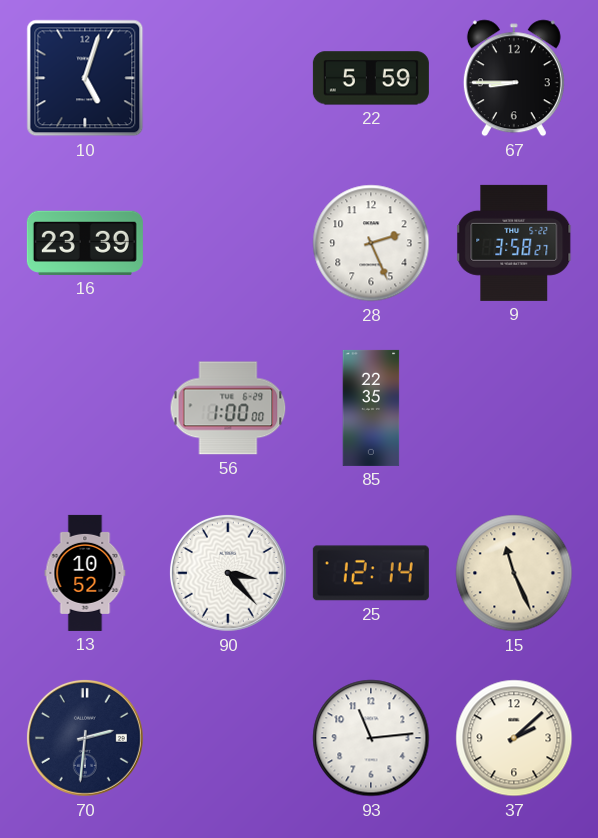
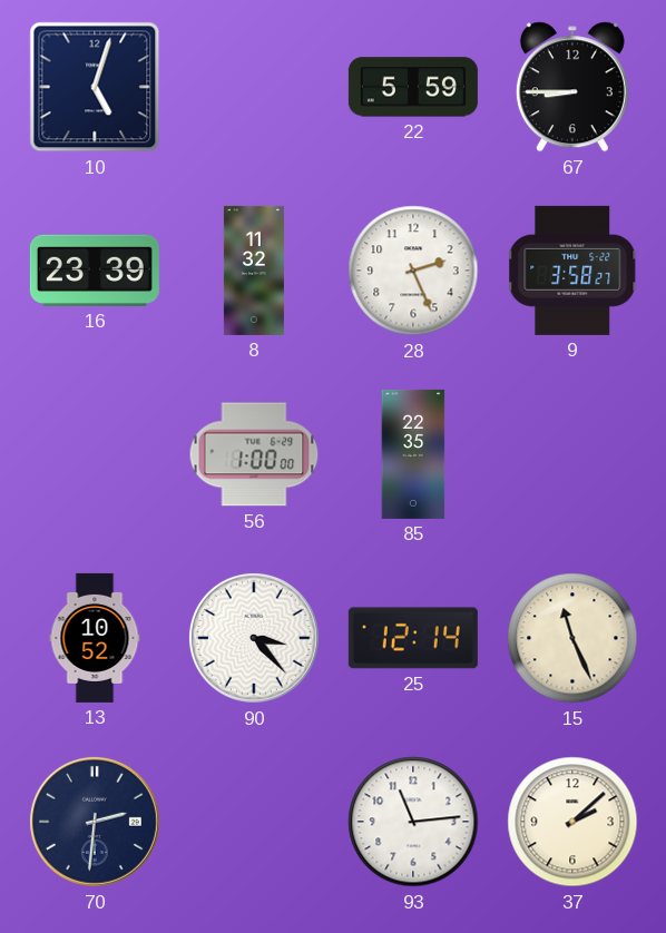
8: none -> 11:32
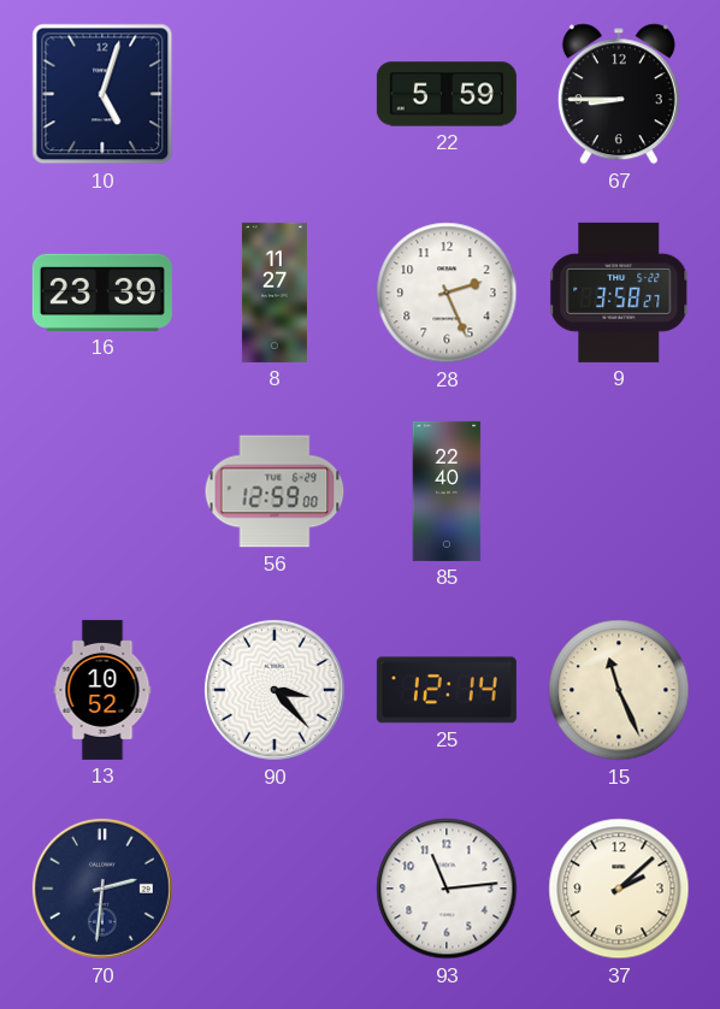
8: 11:32 -> 11:27
56: 1:00 -> 12:59
85: 22:35 -> 22:40
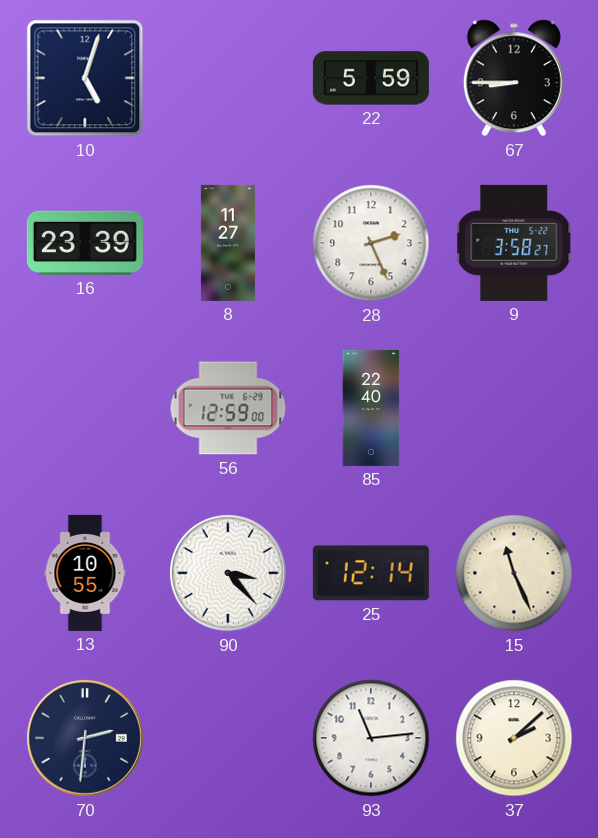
13: 10:52 -> 10:55
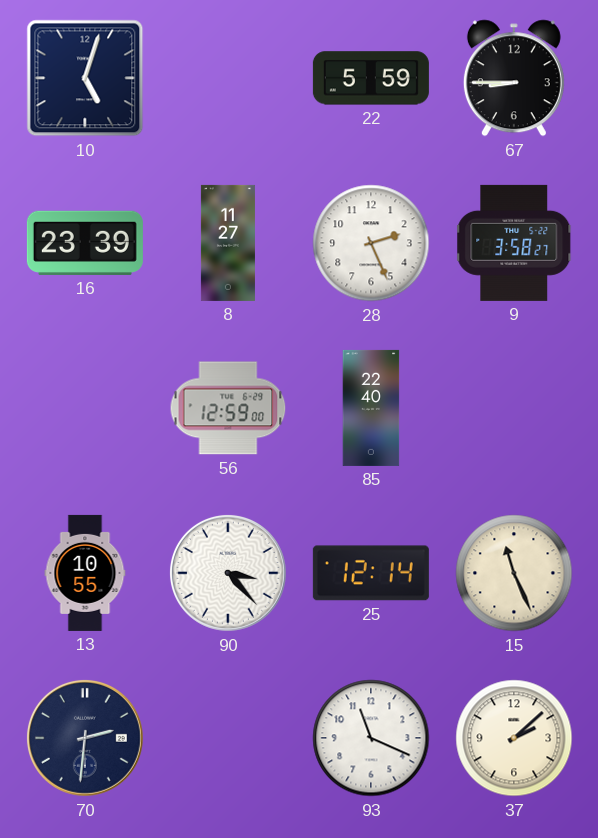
93: 11:14 -> 11:19
